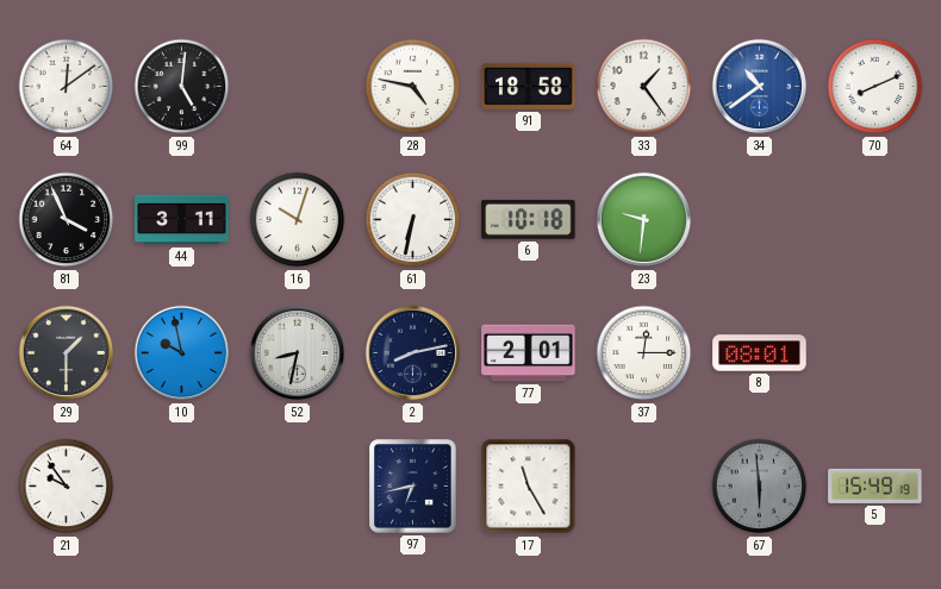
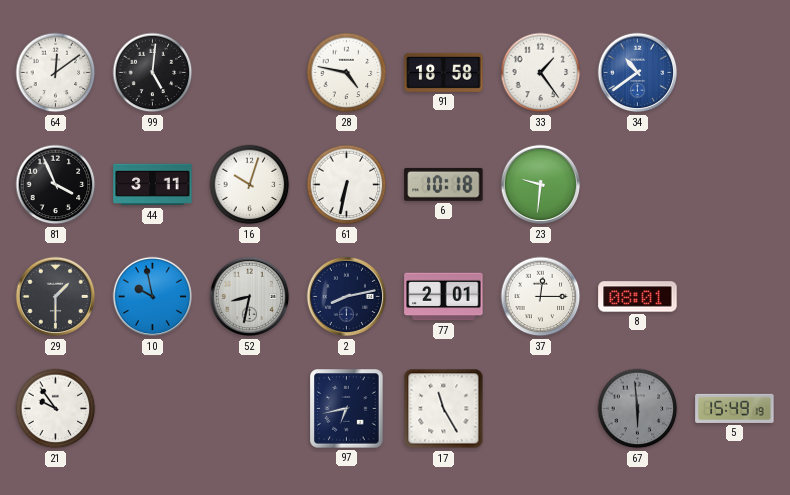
70: 8:11 -> none
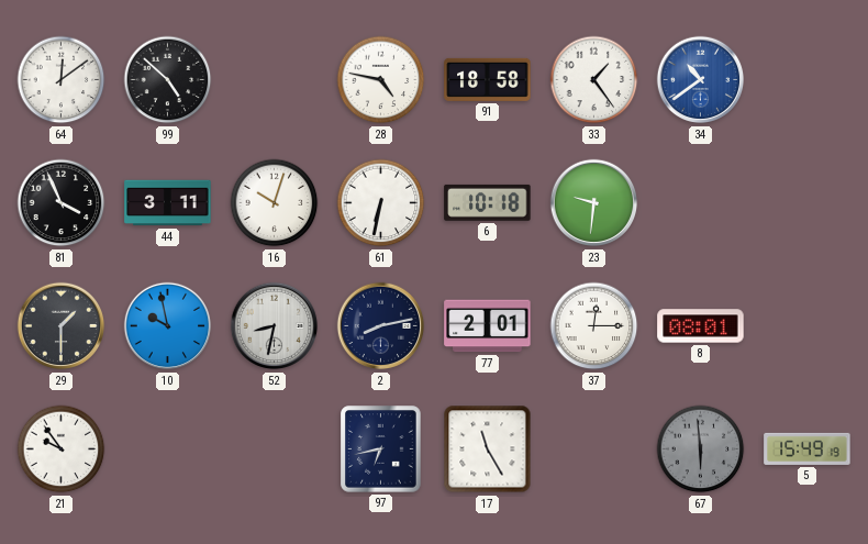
99: 5:01 -> 4:52
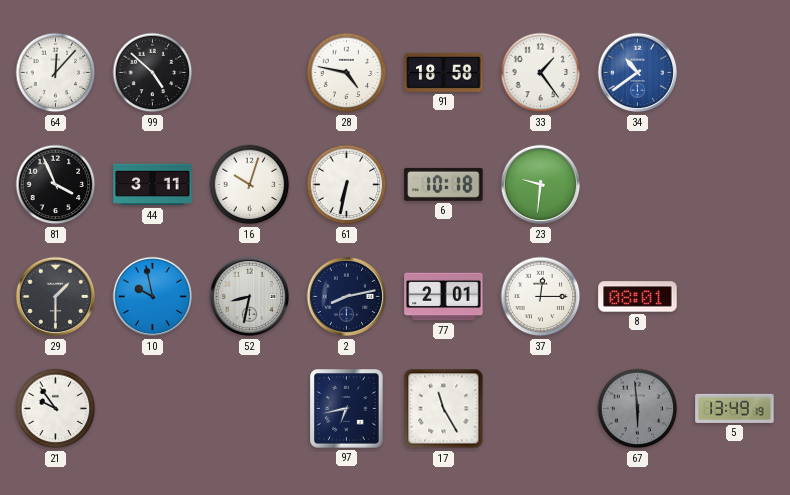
64: 12:09 -> 12:07
5: 15:49 -> 13:49
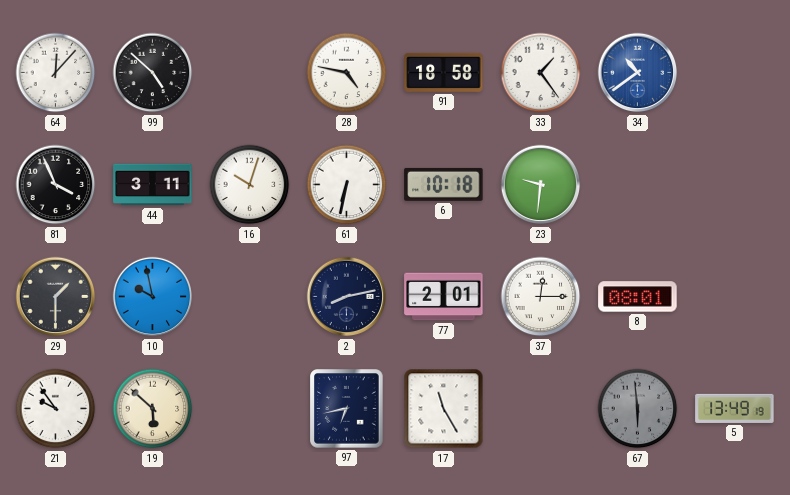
52: 8:32 -> none
19: none -> 5:52
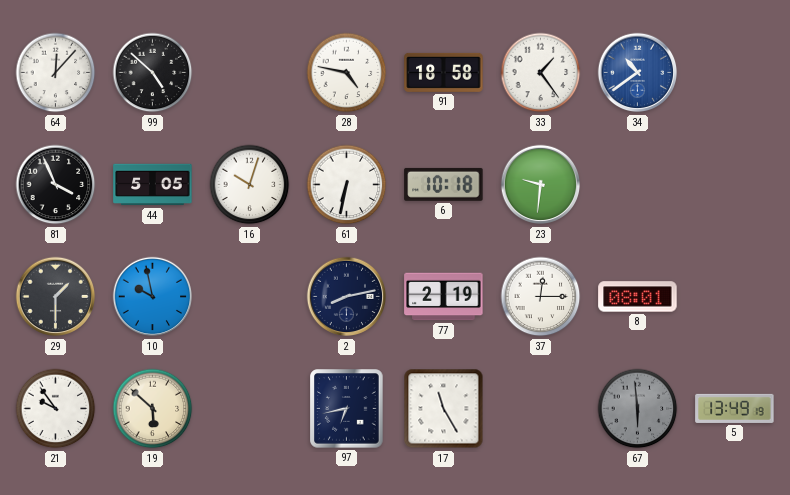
44: 3:11 -> 5:05
77: 2:01 -> 2:19
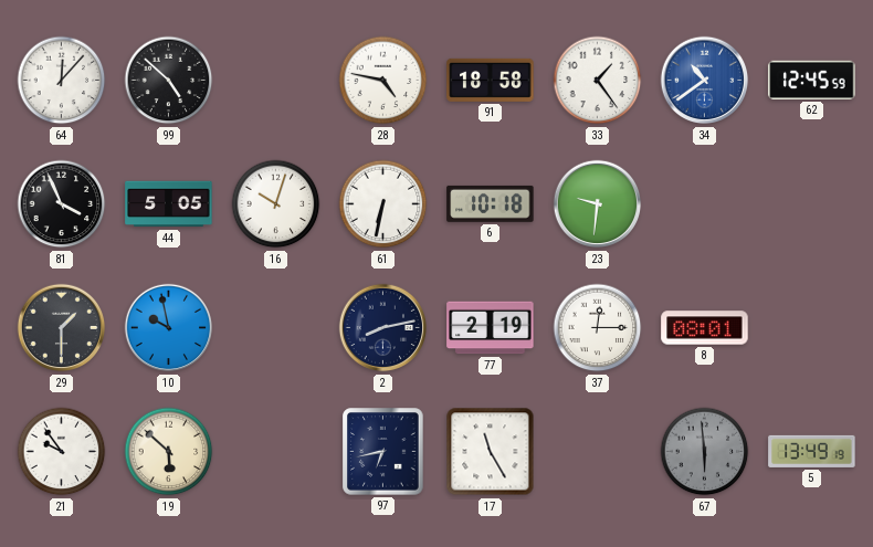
62: none -> 12:45
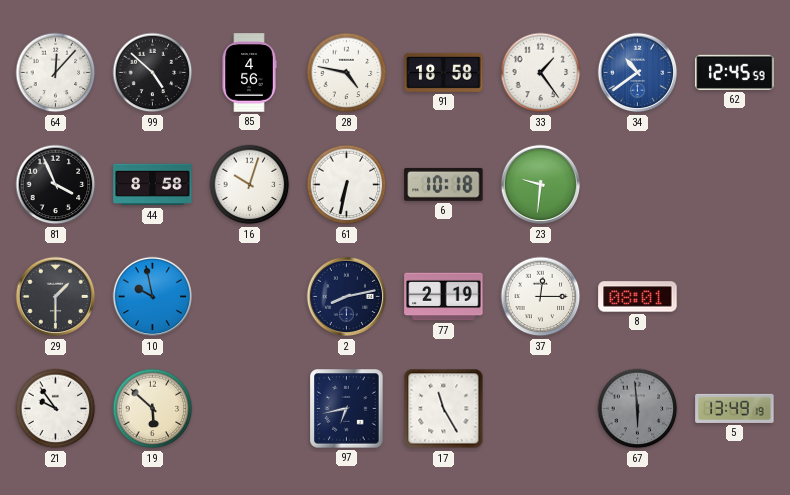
85: none -> 4:56
44: 5:05 -> 8:58
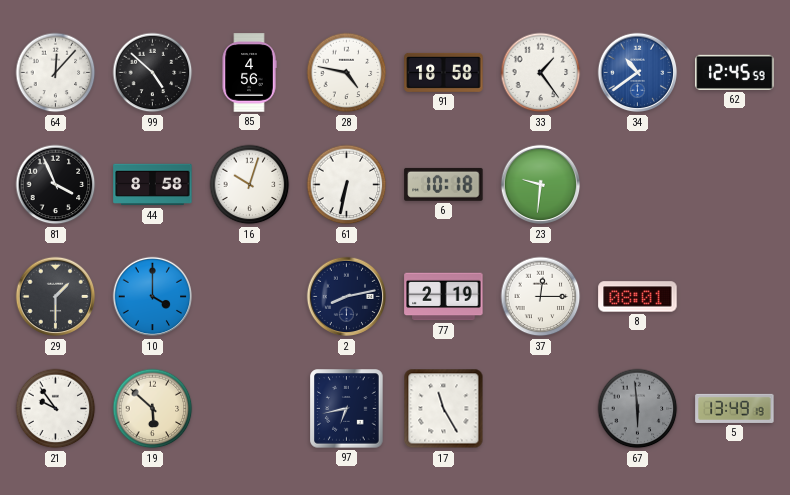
10: 9:58 -> 4:00
